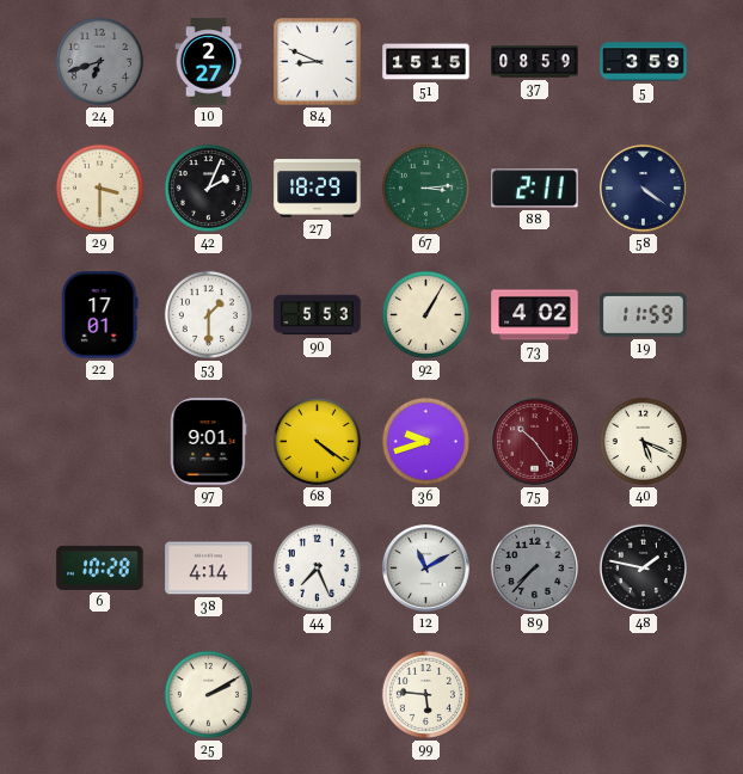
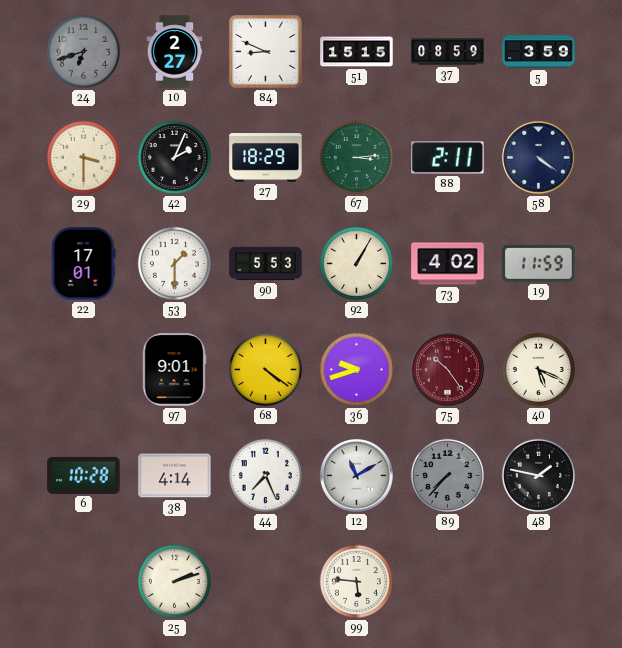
25: 2:10 -> 2:12
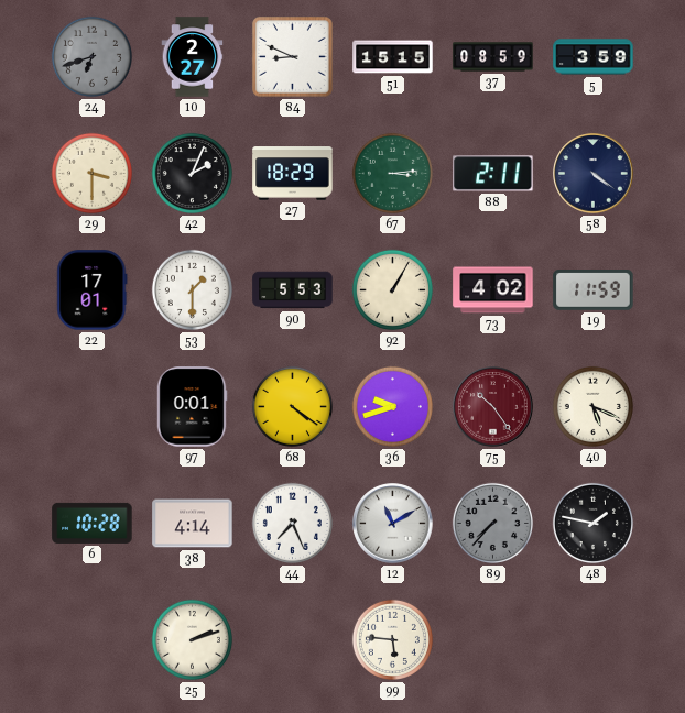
97: 9:01 -> 0:01
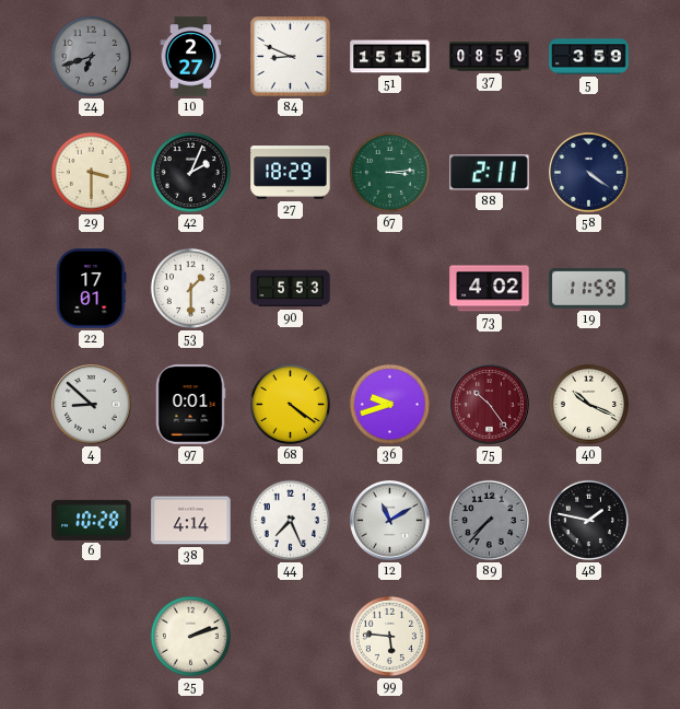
92: 1:05 -> none
4: none -> 8:52
40: 5:19 -> 10:19
